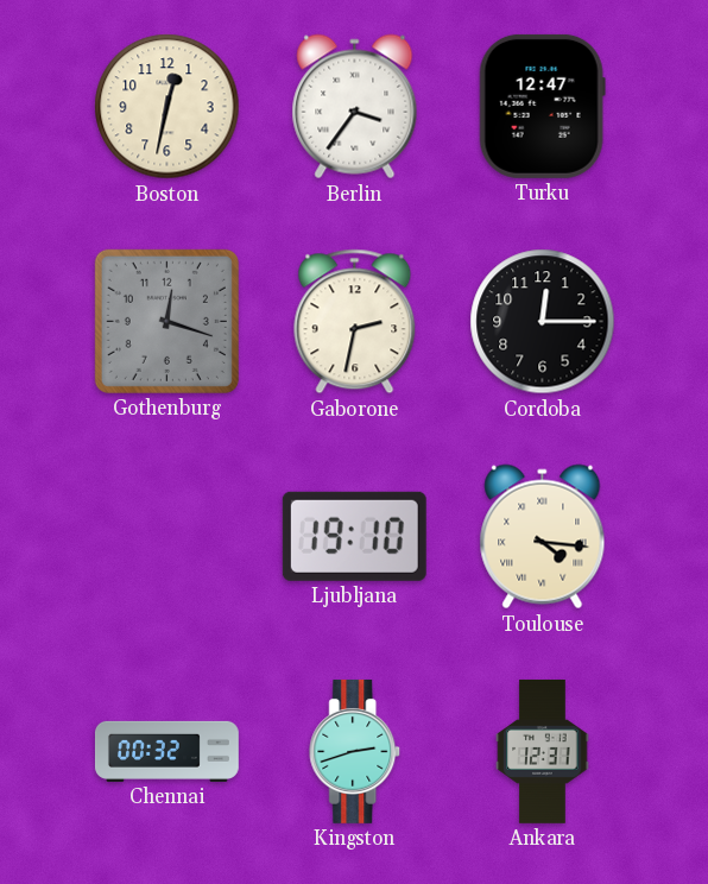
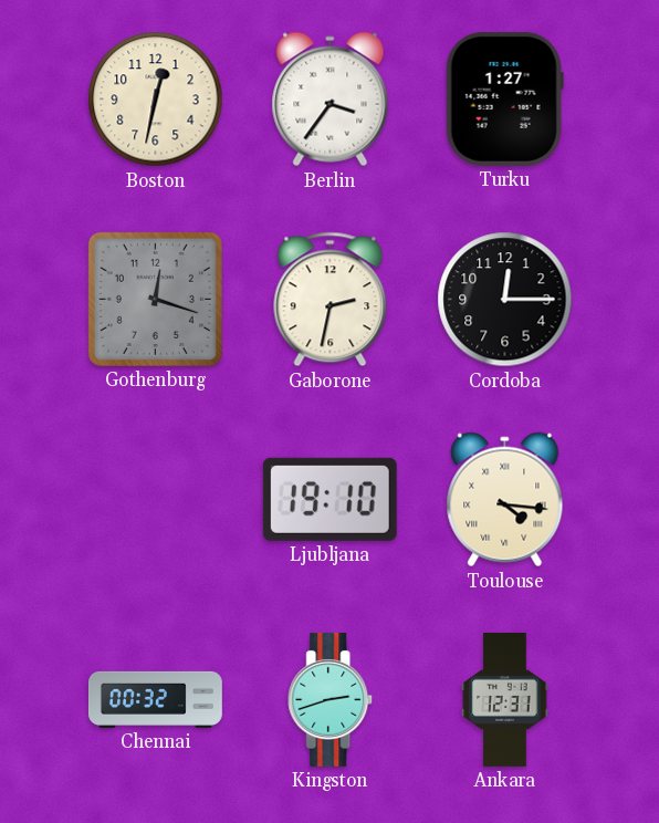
Turku: 12:47 -> 1:27
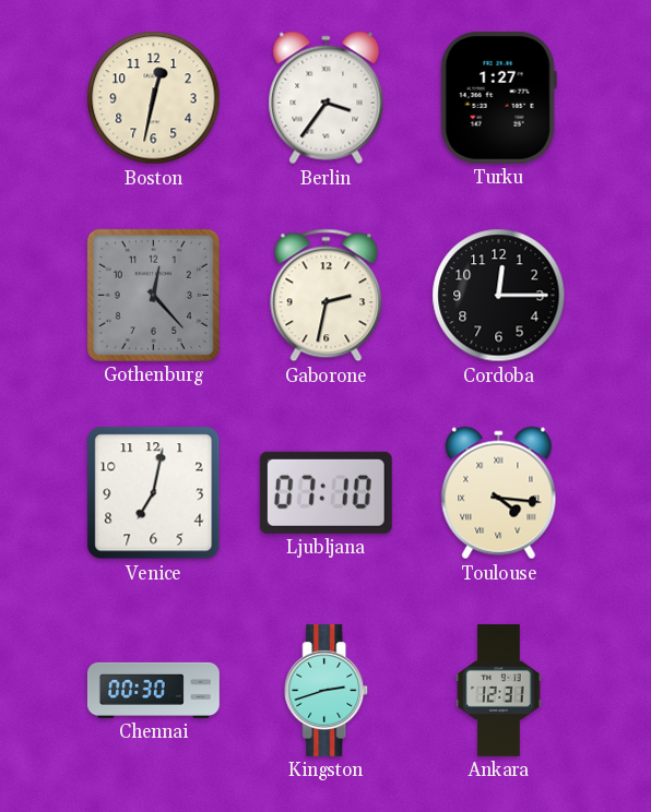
Gothenburg: 12:18 -> 12:23
Venice: none -> 7:02
Ljubljana: 19:10 -> 07:10
Chennai: 00:32 -> 00:30
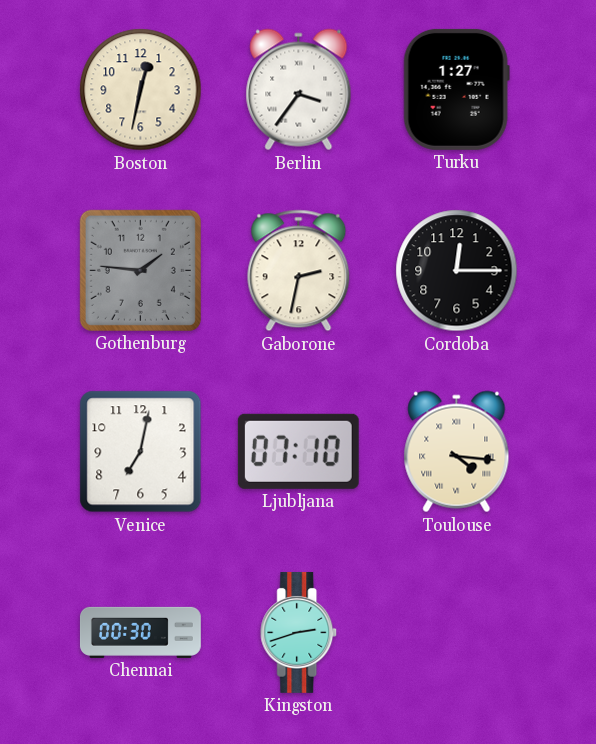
Gothenburg: 12:23 -> 1:46
Ankara: 12:31 -> none
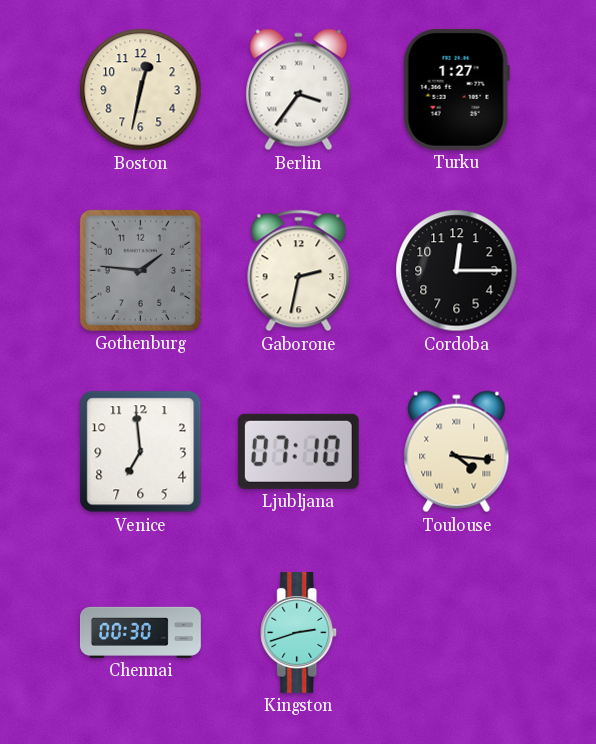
Venice: 7:02 -> 6:59
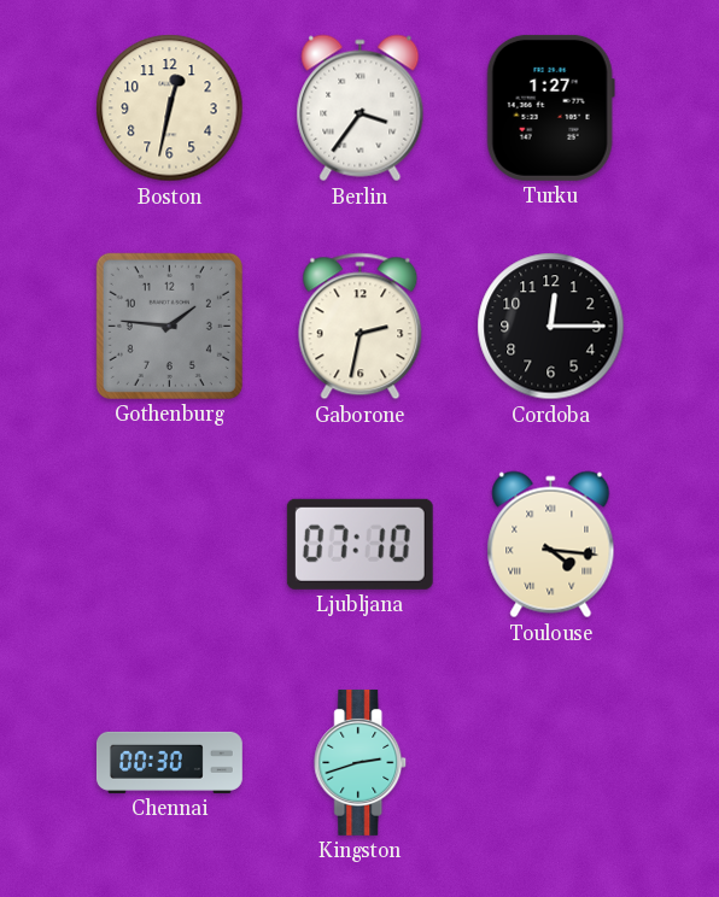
Venice: 6:59 -> none
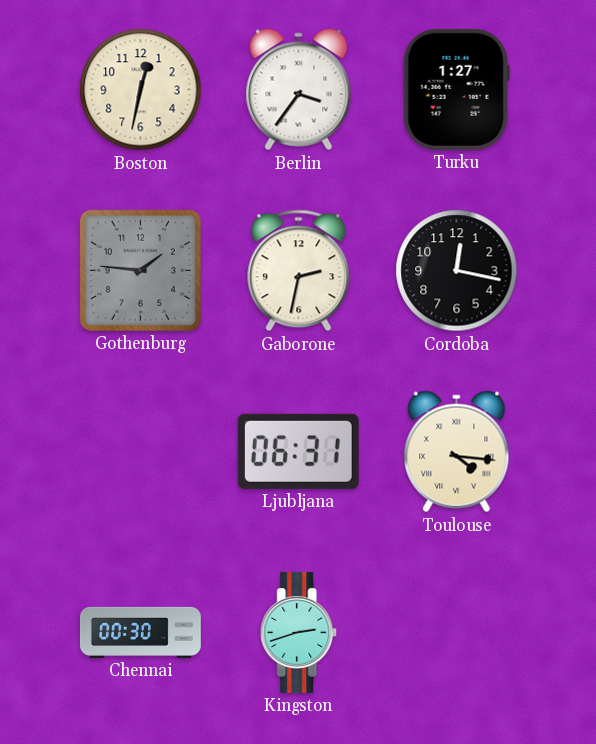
Cordoba: 12:15 -> 12:17
Ljubljana: 07:10 -> 06:31
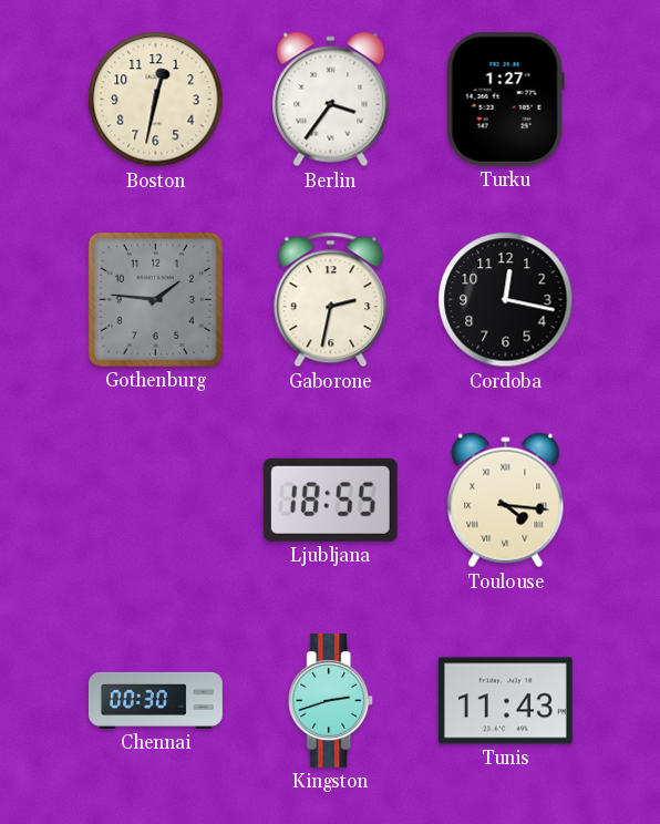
Ljubljana: 06:31 -> 18:55
Tunis: none -> 11:43
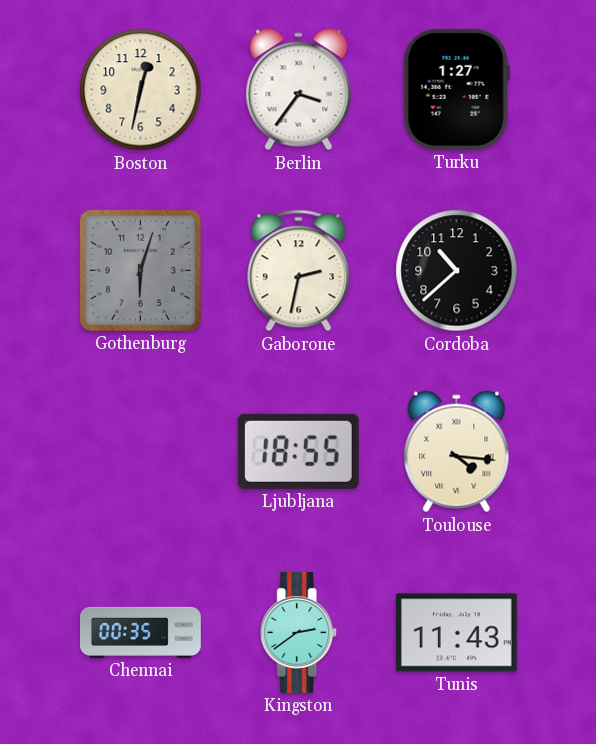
Gothenburg: 1:46 -> 6:03
Cordoba: 12:17 -> 10:38
Chennai: 00:30 -> 00:35
Kingston: 2:42 -> 2:39
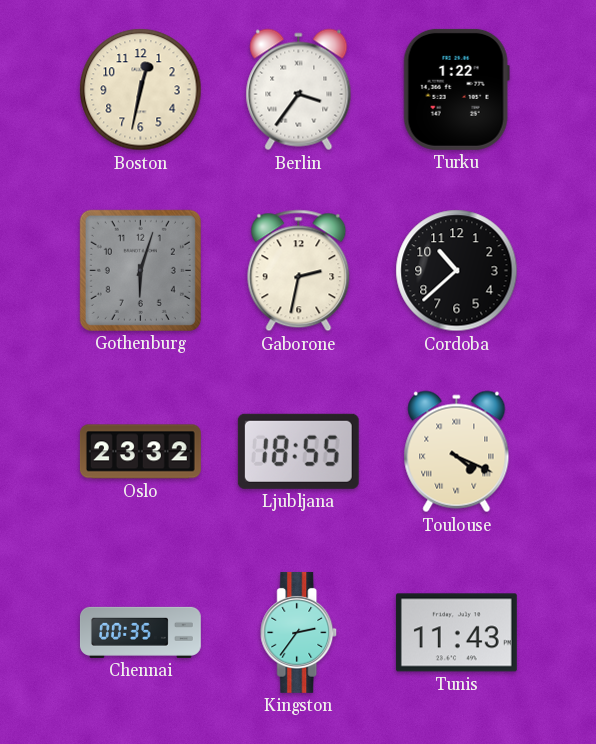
Turku: 1:27 -> 1:22
Oslo: none -> 23:32
Toulouse: 4:16 -> 4:19
Kingston: 2:39 -> 2:36
